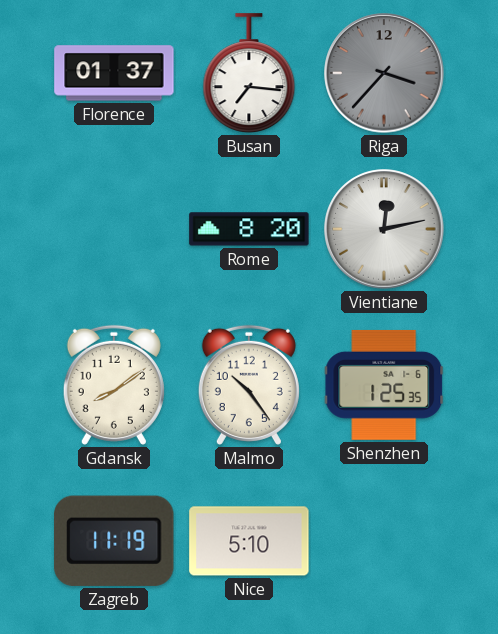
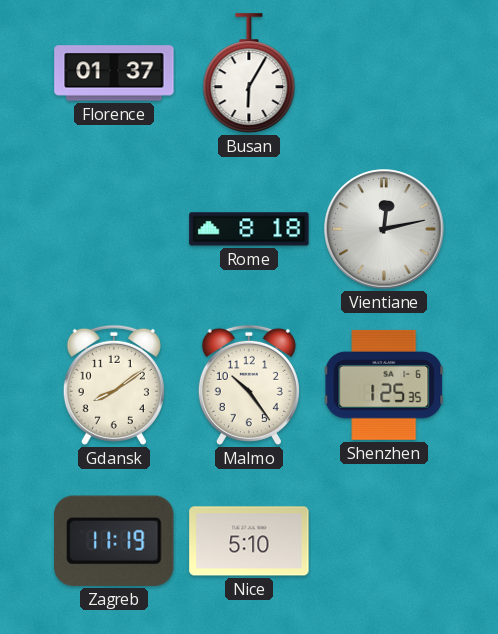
Busan: 7:16 -> 6:05
Riga: 3:37 -> none
Rome: 8:20 -> 8:18
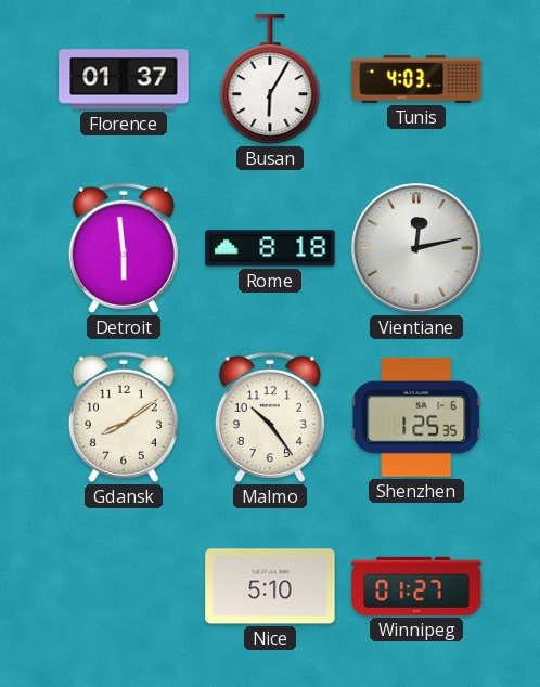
Tunis: none -> 4:03
Detroit: none -> 5:59
Zagreb: 11:19 -> none
Winnipeg: none -> 01:27
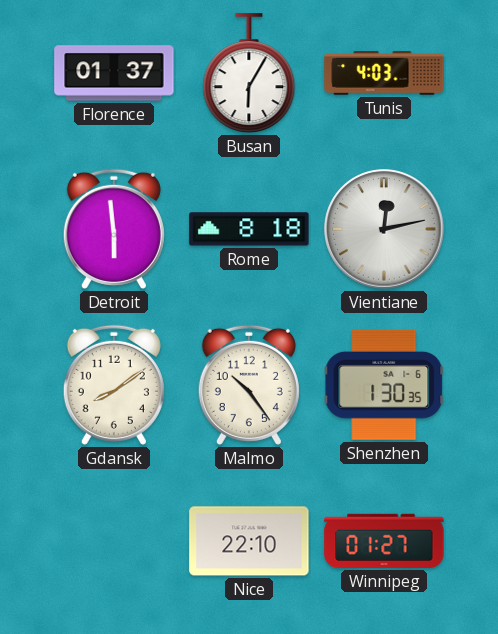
Shenzhen: 1:25 -> 1:30
Nice: 5:10 -> 22:10
